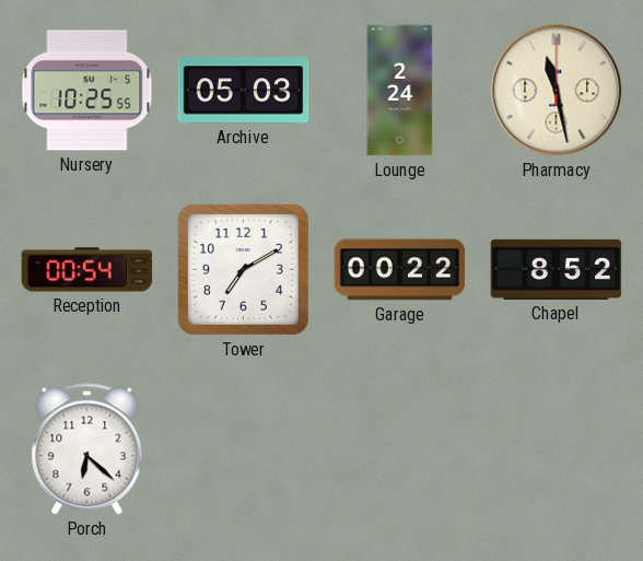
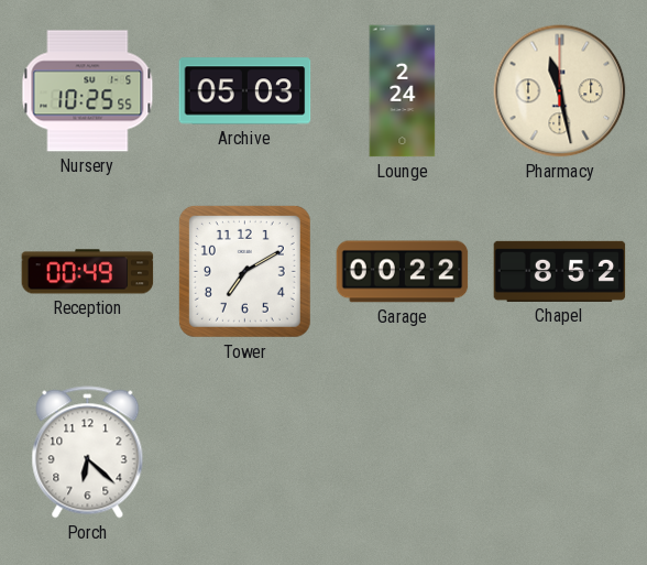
Reception: 00:54 -> 00:49
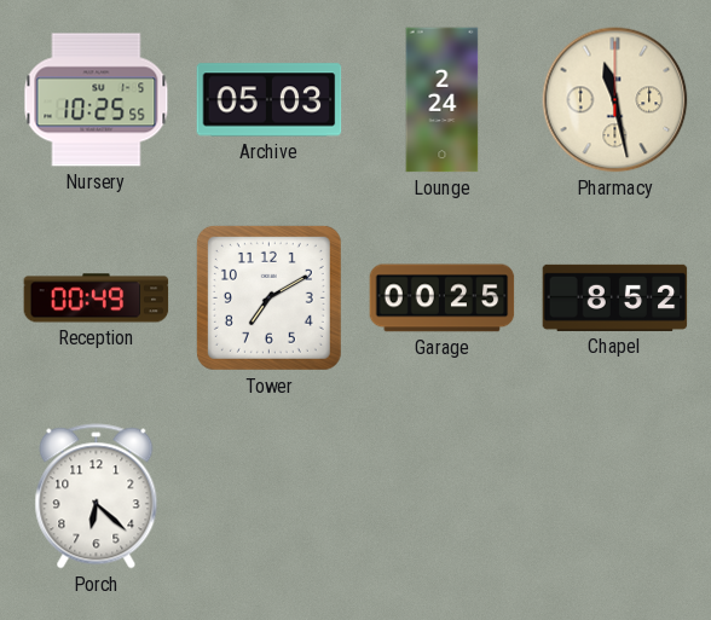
Garage: 00:22 -> 00:25
